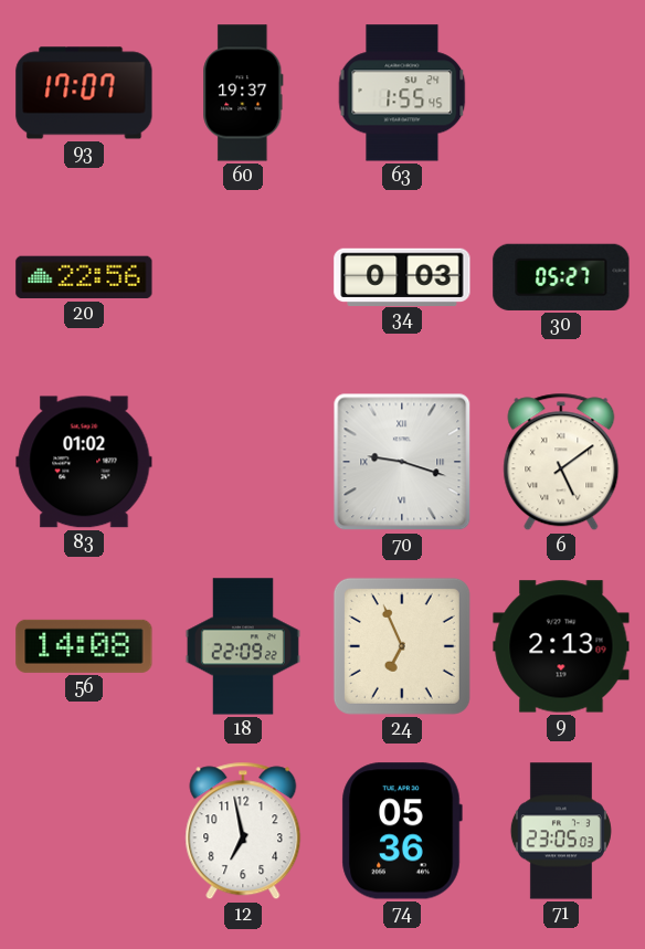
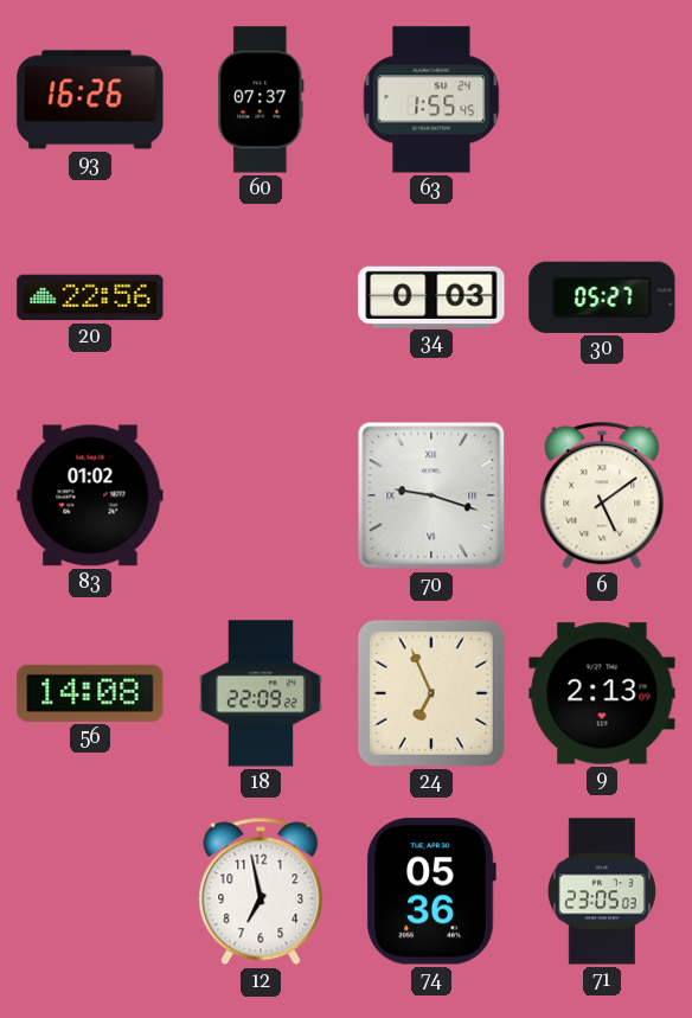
93: 17:07 -> 16:26
60: 19:37 -> 07:37
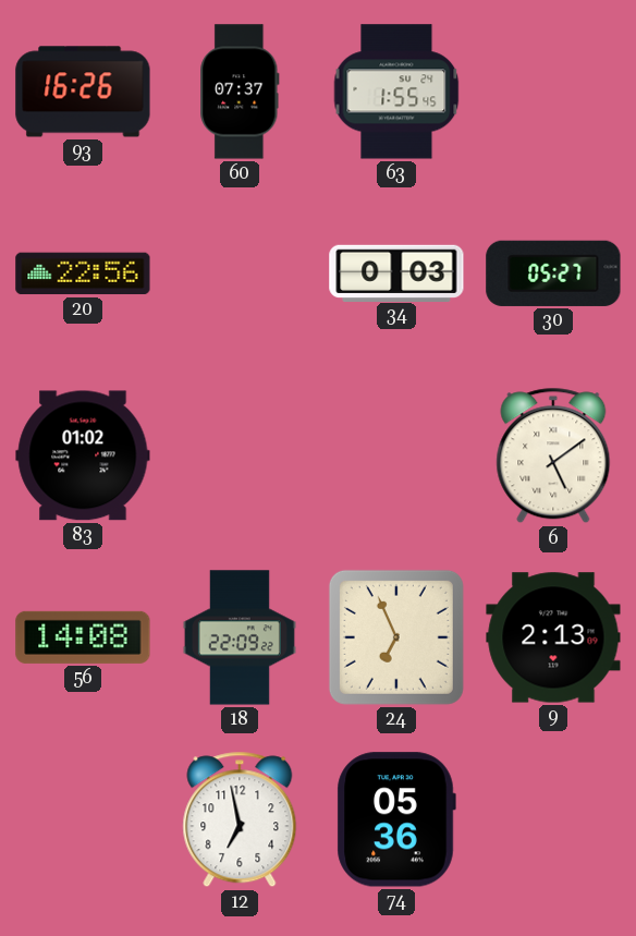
70: 9:18 -> none
71: 23:05 -> none
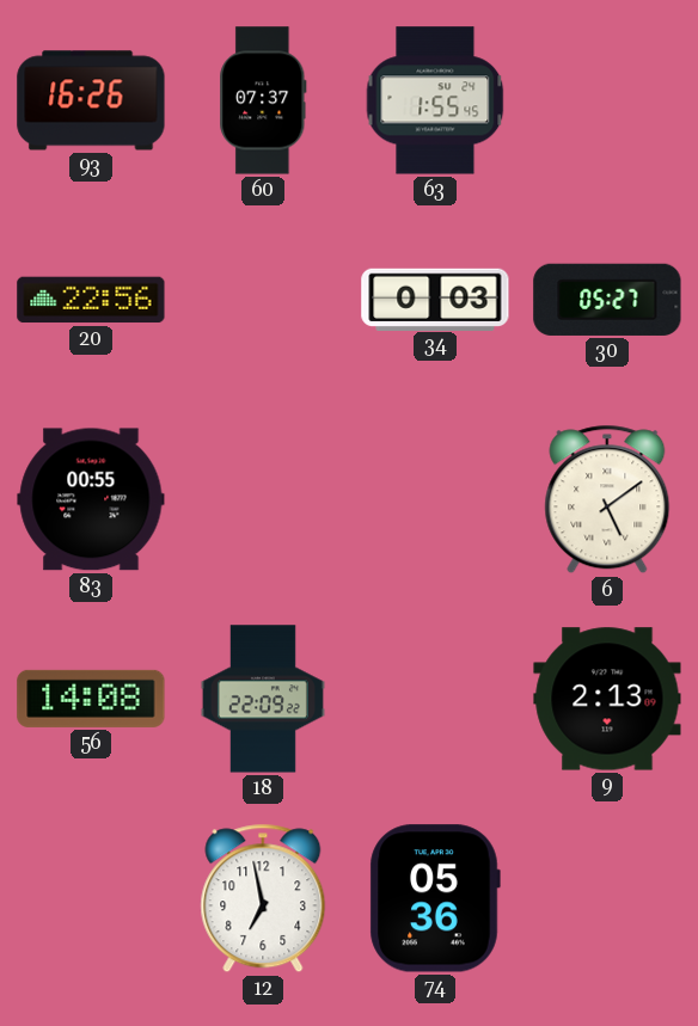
83: 01:02 -> 00:55
24: 6:56 -> none
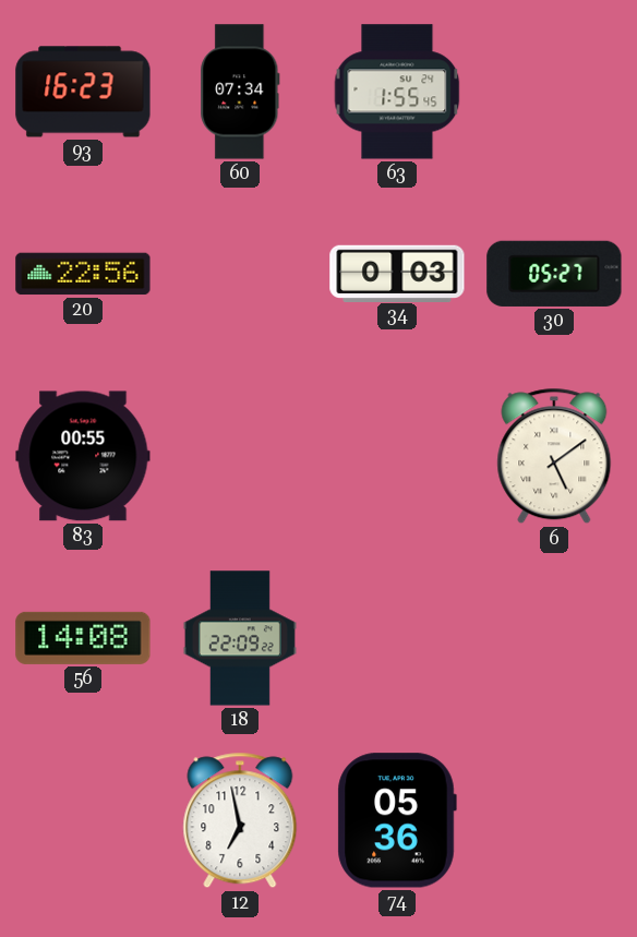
93: 16:26 -> 16:23
60: 07:37 -> 07:34
9: 2:13 -> none
